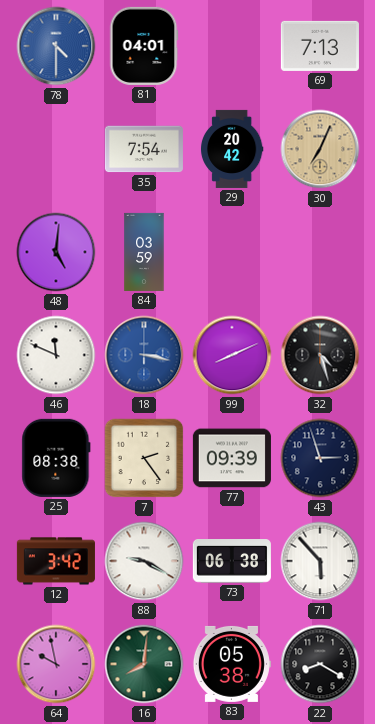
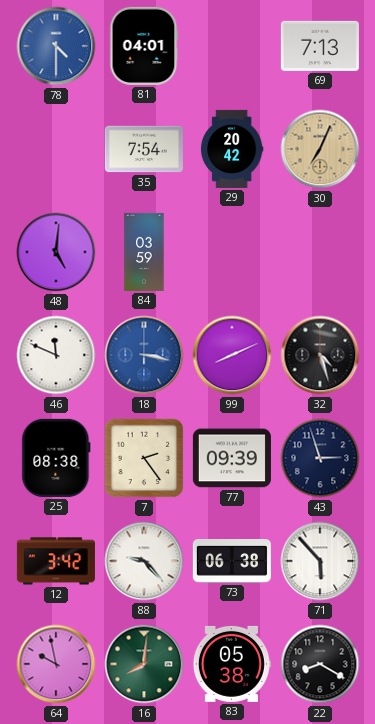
88: 9:20 -> 9:23
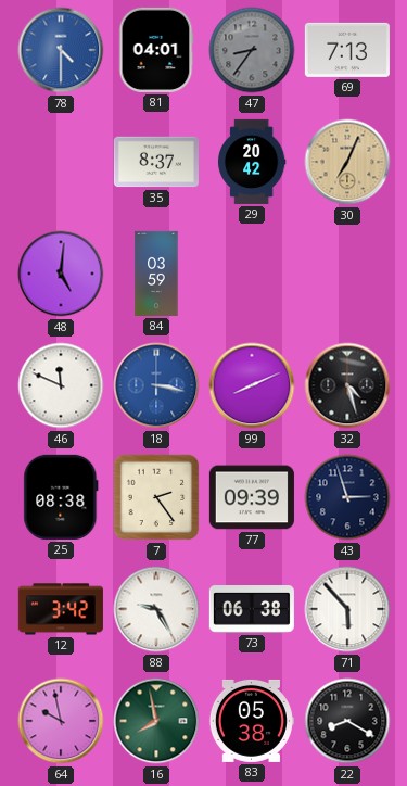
47: none -> 8:36
35: 7:54 -> 8:37
88: 9:23 -> 9:25
16: 8:01 -> 7:58
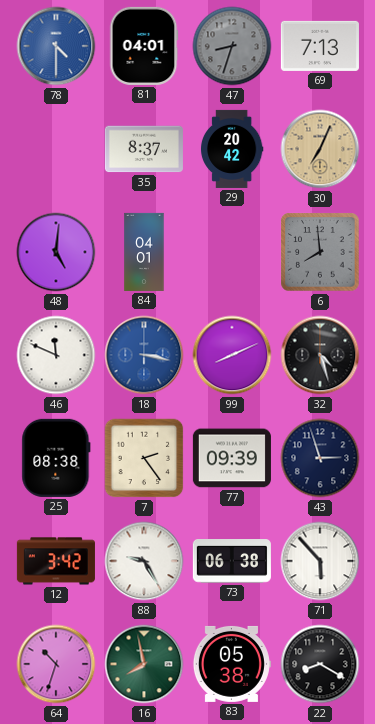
47: 8:36 -> 8:33
84: 03:59 -> 04:01
6: none -> 7:59
64: 9:58 -> 10:33
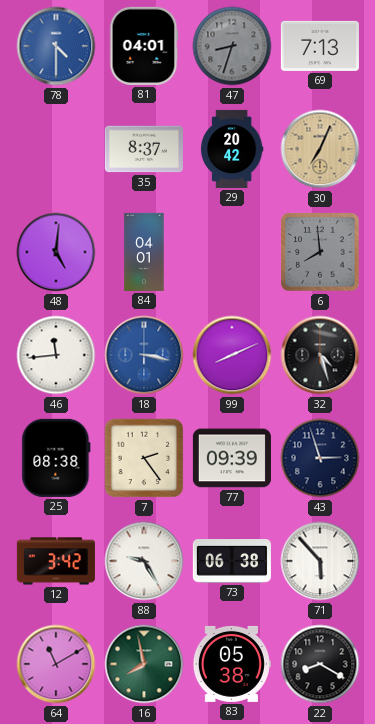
46: 11:49 -> 11:44
64: 10:33 -> 11:10
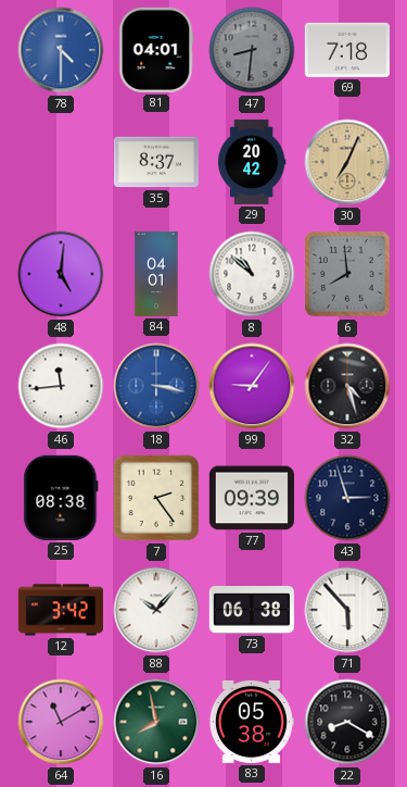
47: 8:33 -> 8:31
69: 7:13 -> 7:18
8: none -> 10:52
99: 8:11 -> 9:06
88: 9:25 -> 10:07
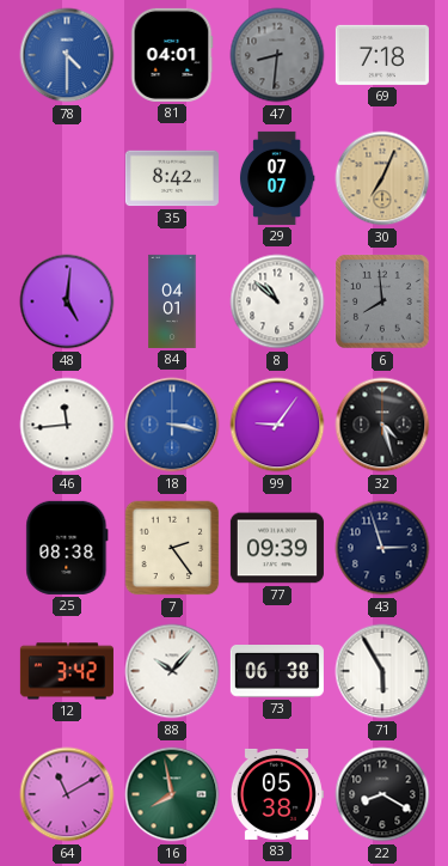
35: 8:37 -> 8:42
29: 20:42 -> 07:07
71: 5:53 -> 5:55
